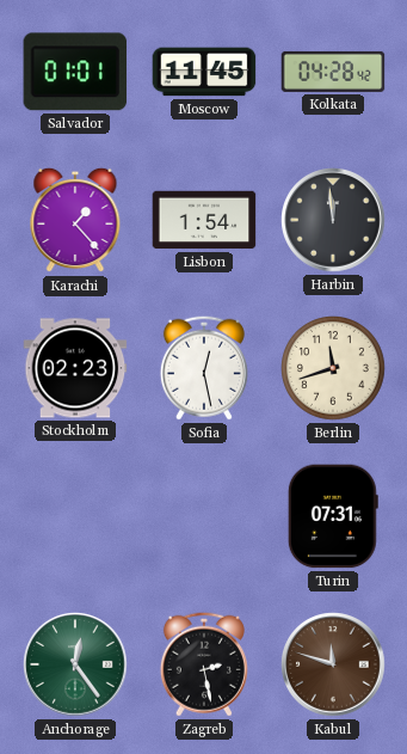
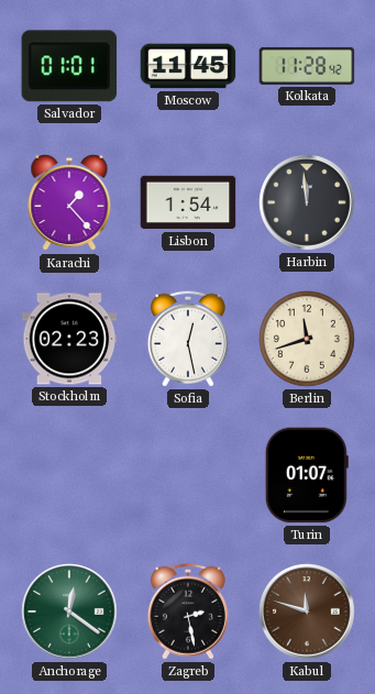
Kolkata: 04:28 -> 11:28
Turin: 07:31 -> 01:07
Anchorage: 12:24 -> 12:21
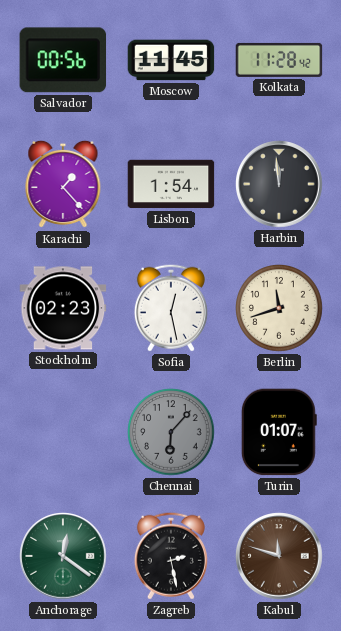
Salvador: 01:01 -> 00:56
Chennai: none -> 6:07
